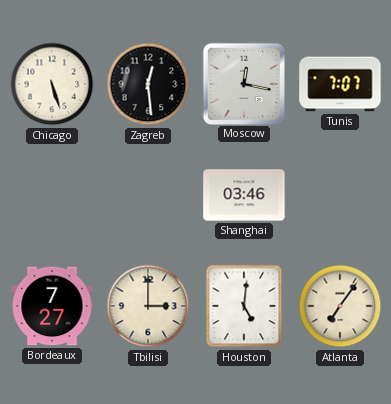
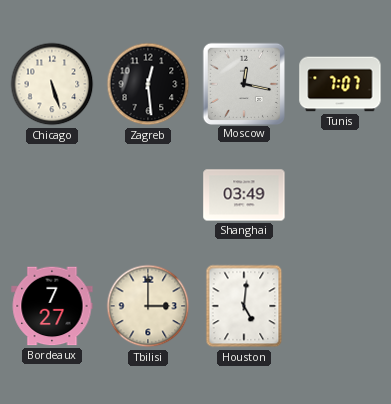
Shanghai: 03:46 -> 03:49
Atlanta: 7:06 -> none
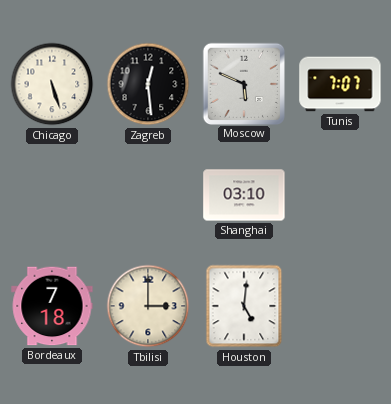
Moscow: 12:17 -> 5:49
Shanghai: 03:49 -> 03:10
Bordeaux: 7:27 -> 7:18
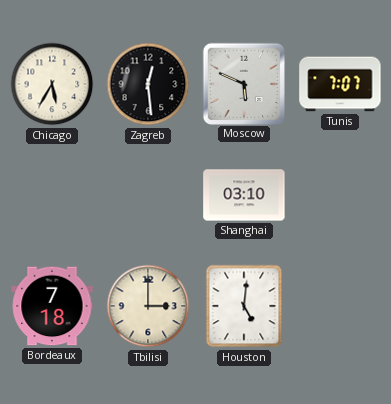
Chicago: 5:27 -> 5:35
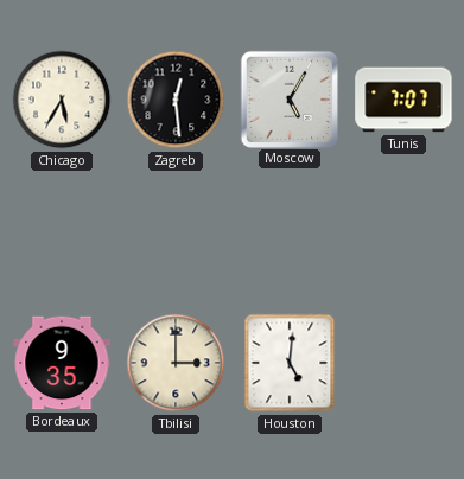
Moscow: 5:49 -> 5:05
Shanghai: 03:10 -> none
Bordeaux: 7:18 -> 9:35
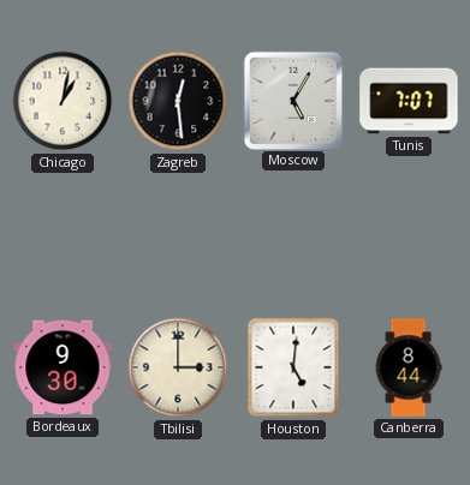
Chicago: 5:35 -> 1:02
Bordeaux: 9:35 -> 9:30
Canberra: none -> 8:44
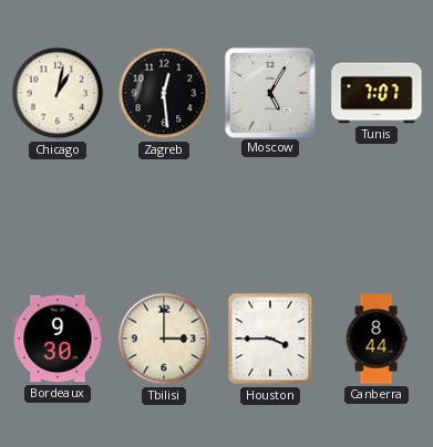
Houston: 5:01 -> 3:45
